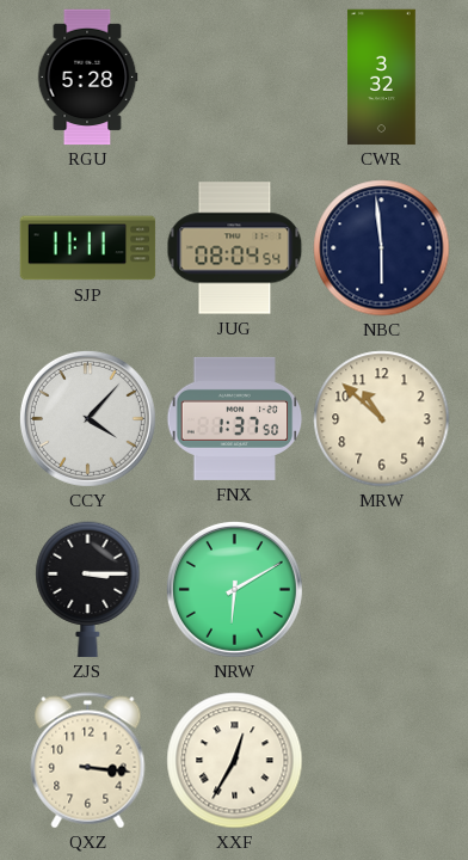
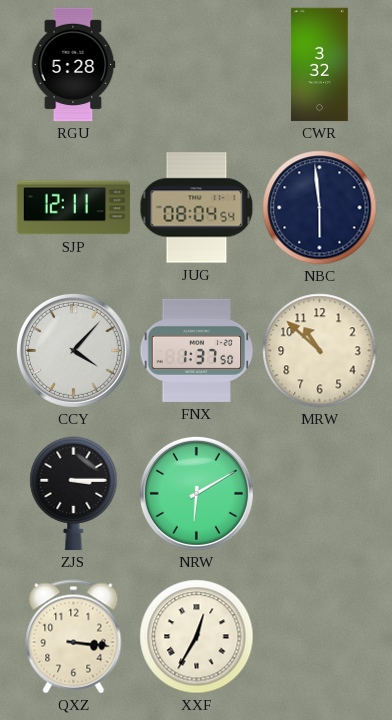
SJP: 11:11 -> 12:11
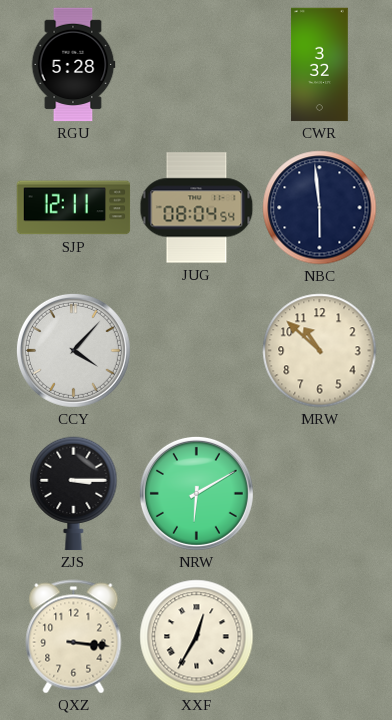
FNX: 1:37 -> none
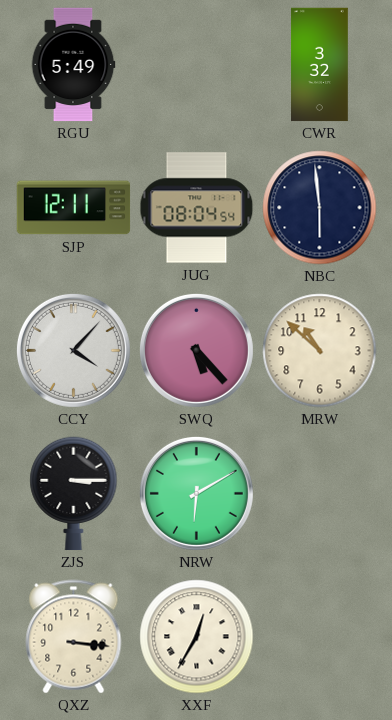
RGU: 5:28 -> 5:49
SWQ: none -> 5:23
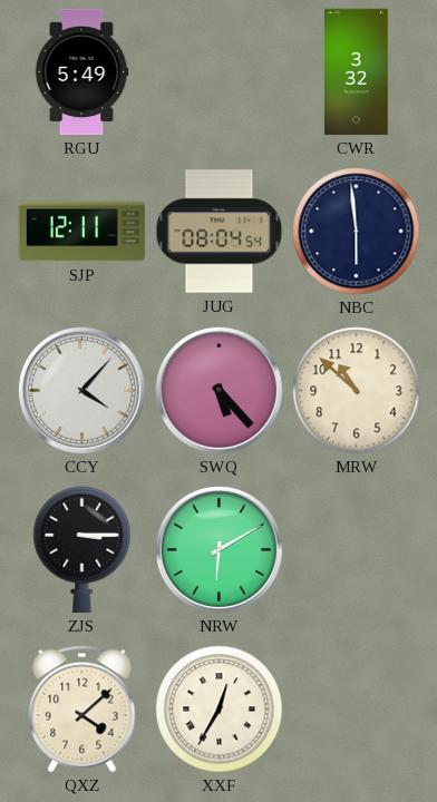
QXZ: 3:16 -> 4:08
